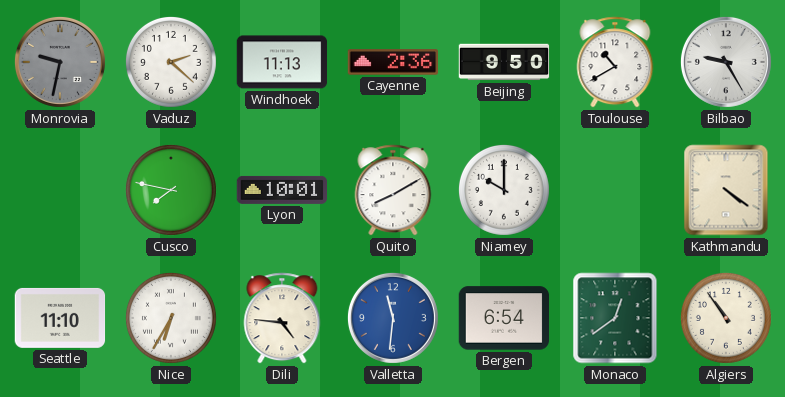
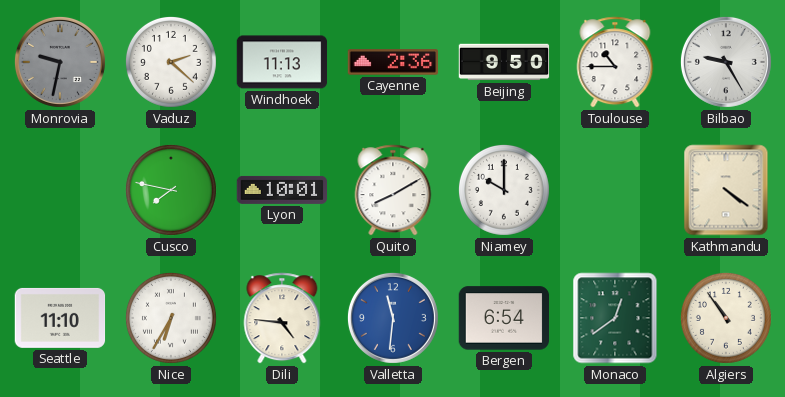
Toulouse: 10:40 -> 10:45
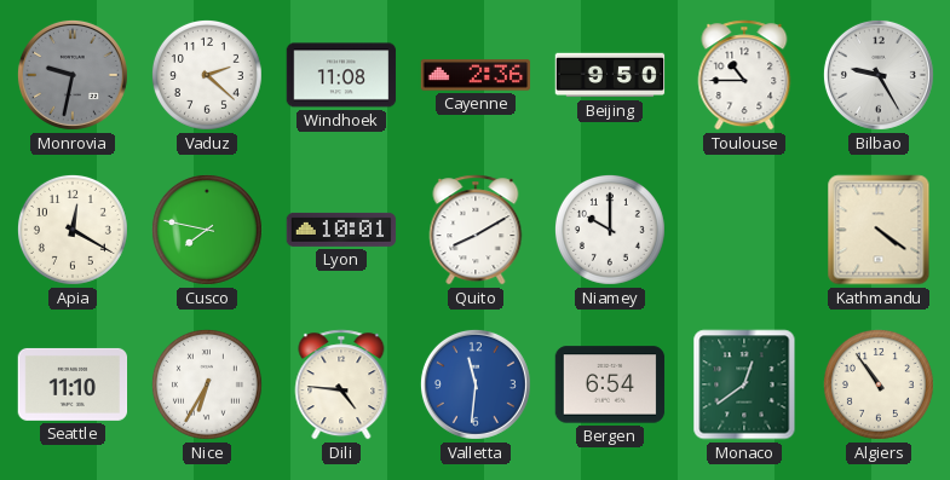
Windhoek: 11:13 -> 11:08
Apia: none -> 12:20
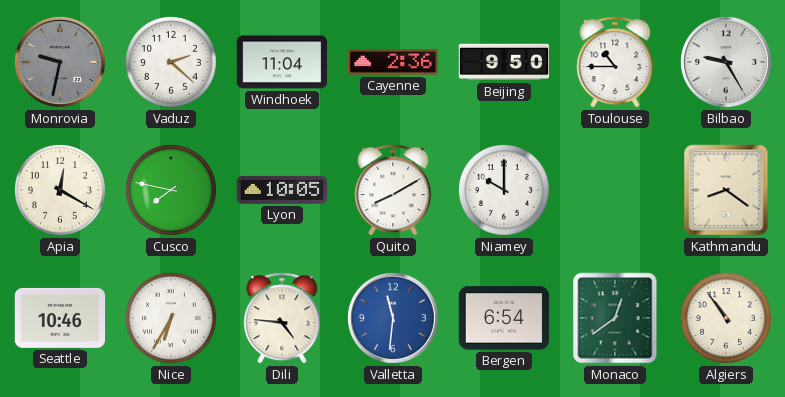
Windhoek: 11:08 -> 11:04
Lyon: 10:01 -> 10:05
Kathmandu: 4:21 -> 8:21
Seattle: 11:10 -> 10:46
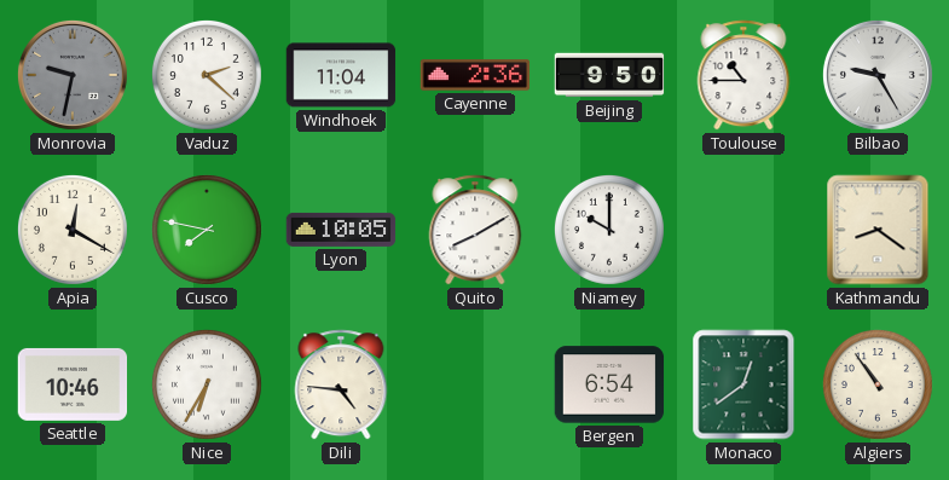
Valletta: 11:31 -> none
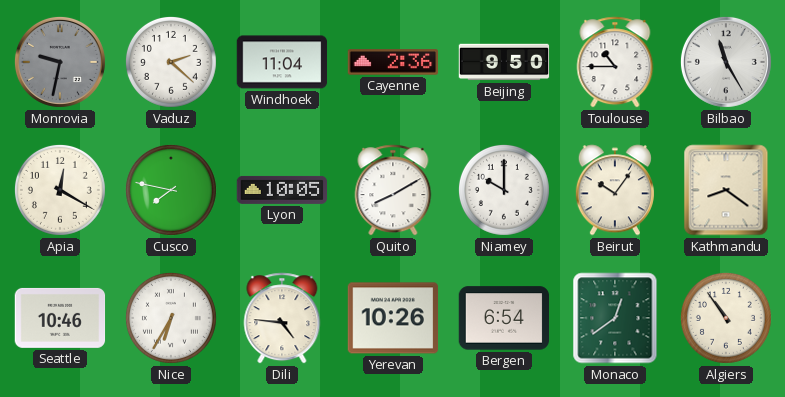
Bilbao: 9:25 -> 11:25
Beirut: none -> 10:06
Yerevan: none -> 10:26
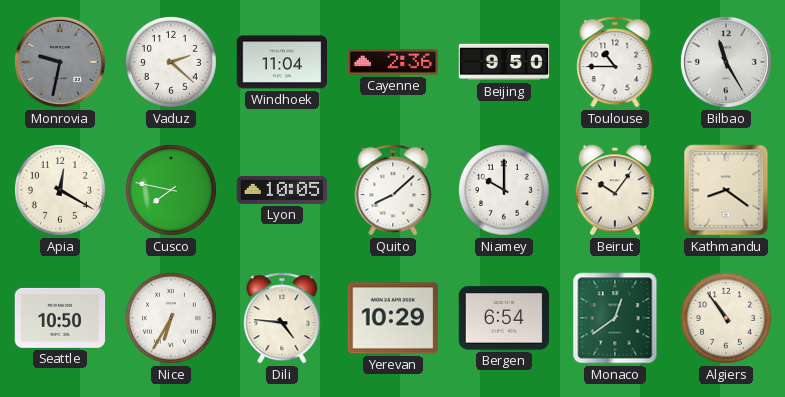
Quito: 8:10 -> 8:08
Seattle: 10:46 -> 10:50
Yerevan: 10:26 -> 10:29
